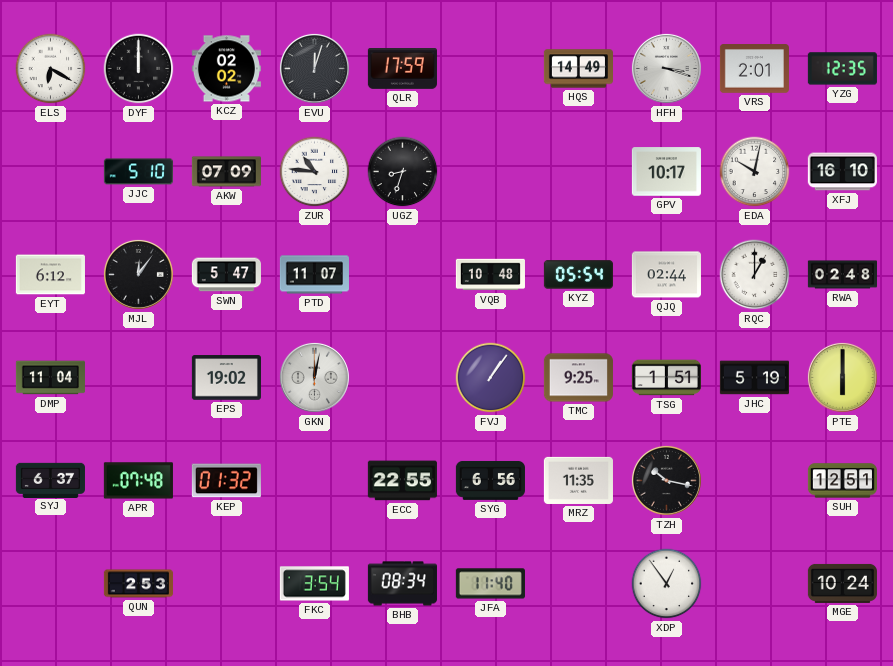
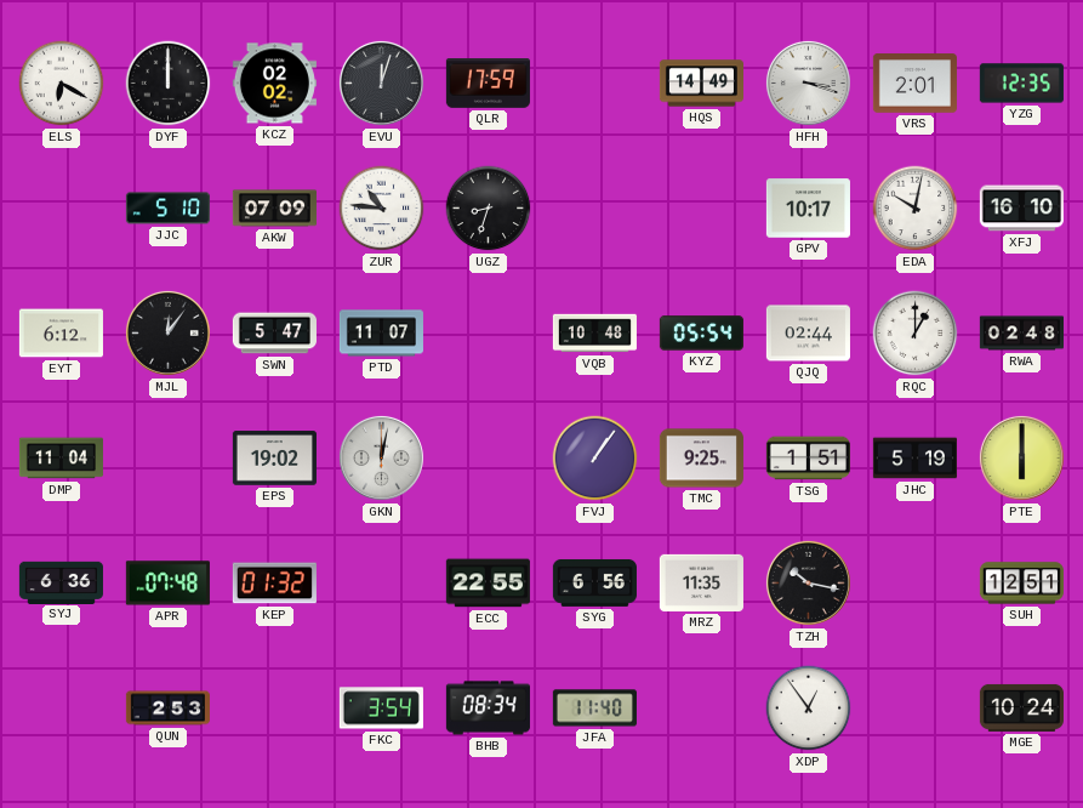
SYJ: 6:37 -> 6:36
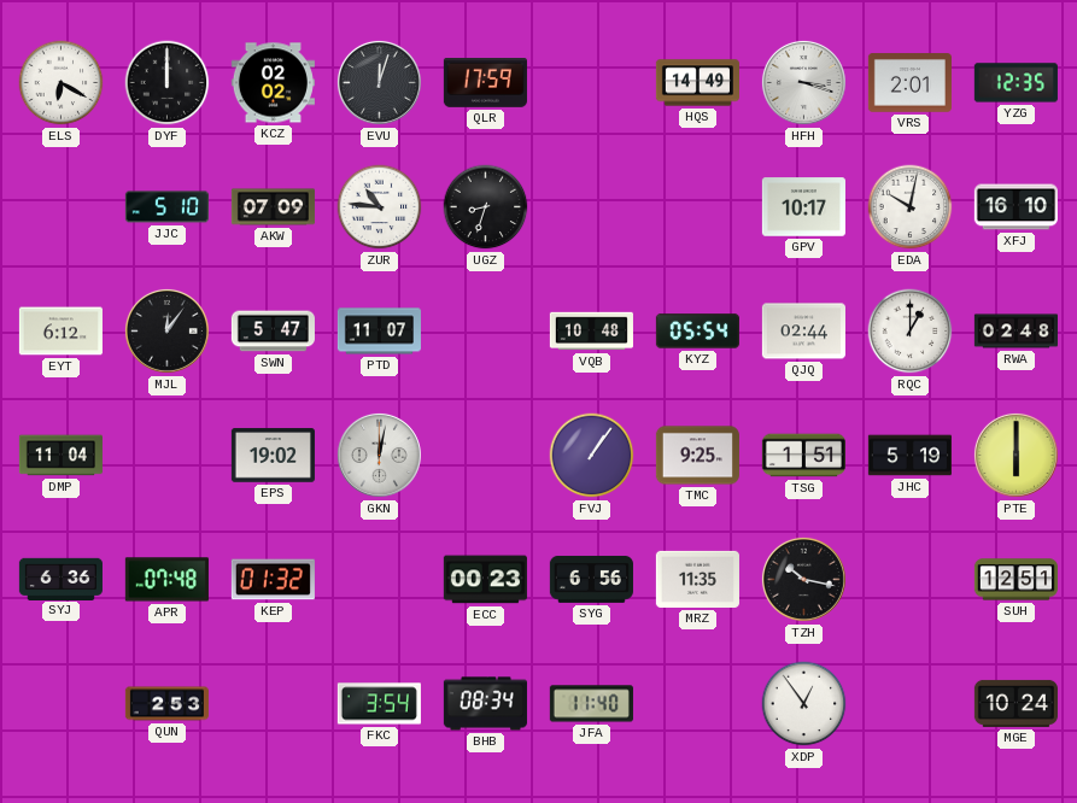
ECC: 22:55 -> 00:23
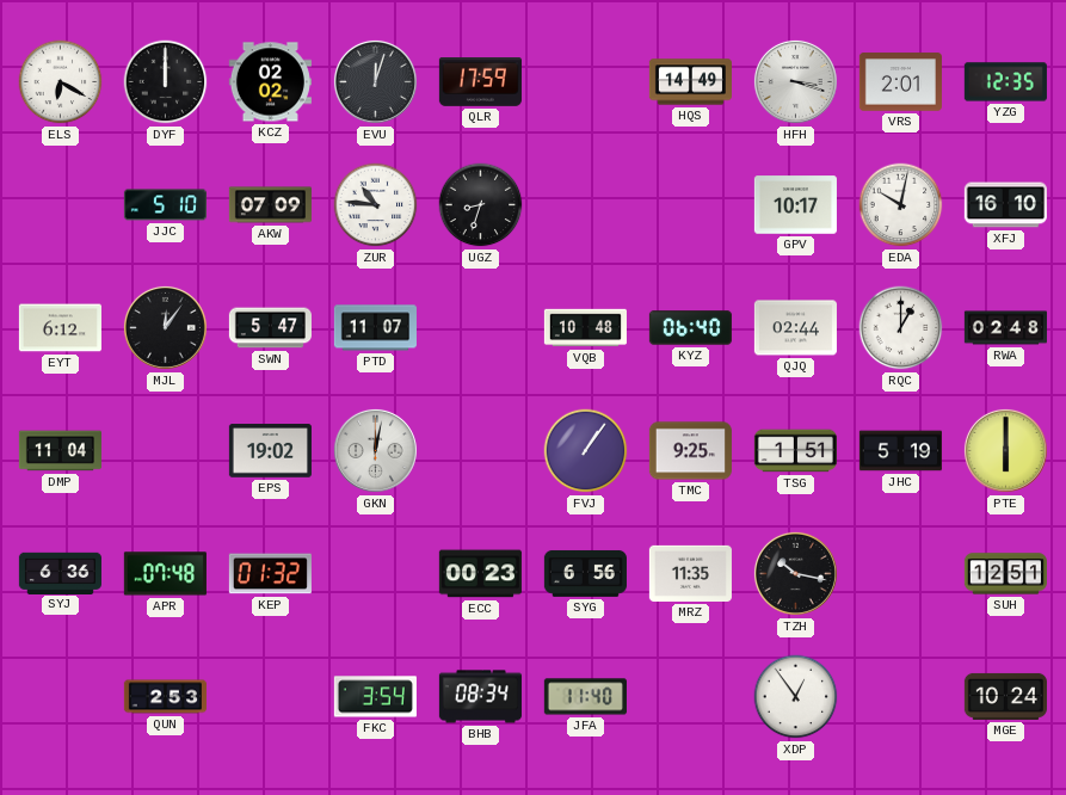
KYZ: 05:54 -> 06:40
